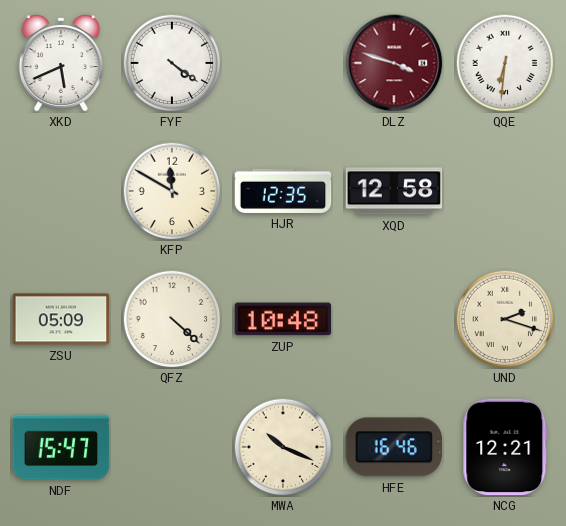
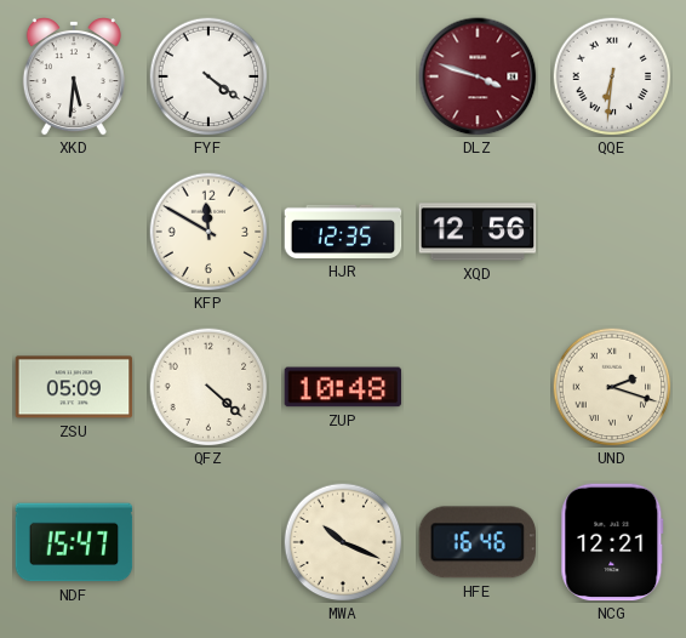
XKD: 5:41 -> 5:31
XQD: 12:58 -> 12:56
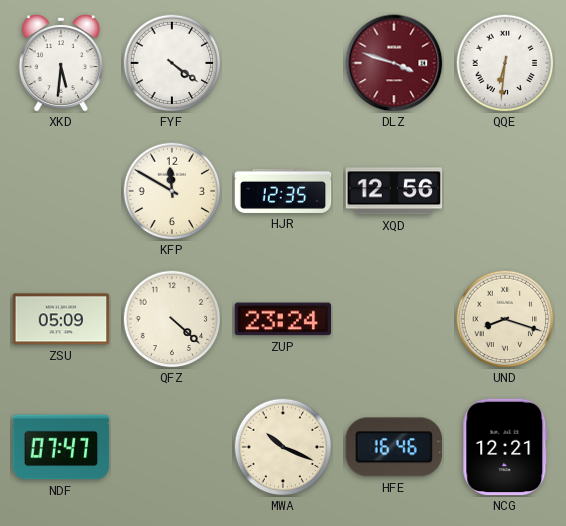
ZUP: 10:48 -> 23:24
UND: 2:18 -> 8:18
NDF: 15:47 -> 07:47
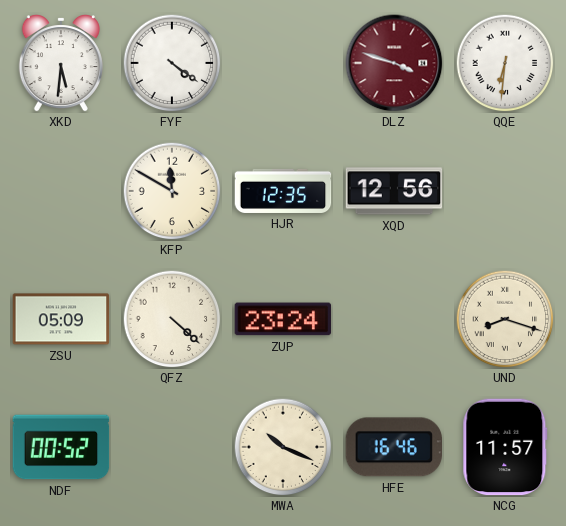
NDF: 07:47 -> 00:52
NCG: 12:21 -> 11:57
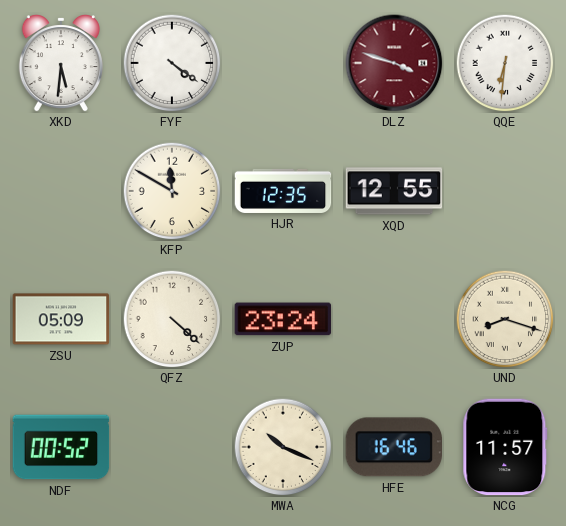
XQD: 12:56 -> 12:55
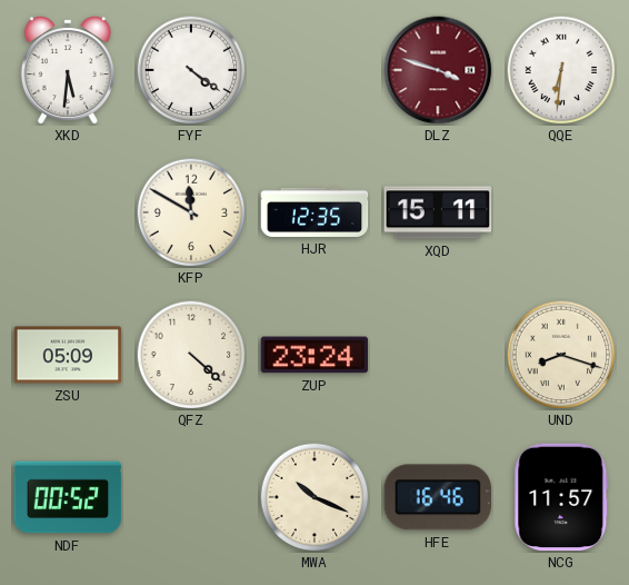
XQD: 12:55 -> 15:11
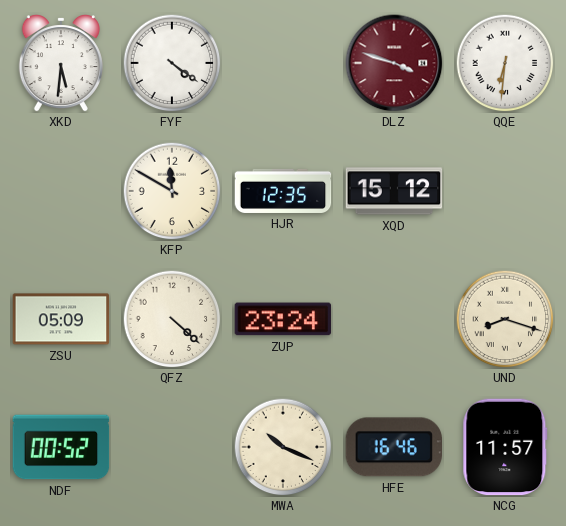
XQD: 15:11 -> 15:12
